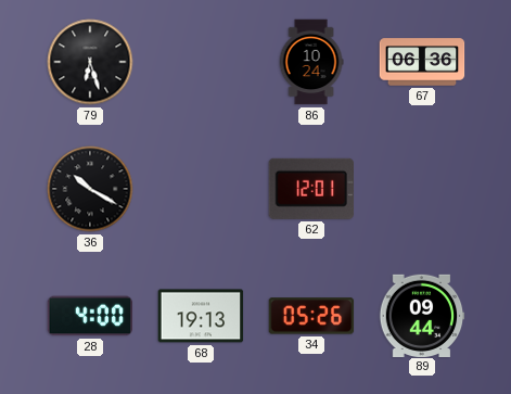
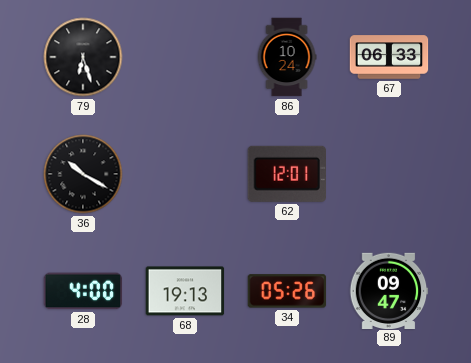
67: 06:36 -> 06:33
89: 09:44 -> 09:47
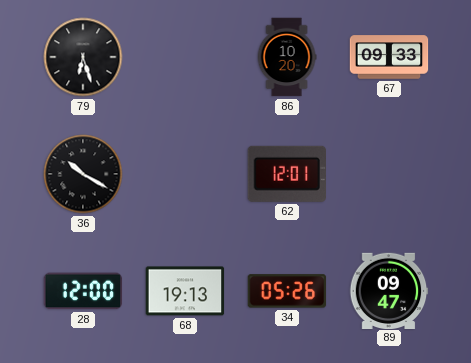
86: 10:24 -> 10:20
67: 06:33 -> 09:33
28: 4:00 -> 12:00
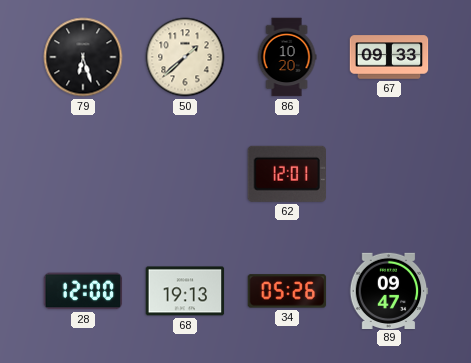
50: none -> 1:38
36: 10:20 -> none
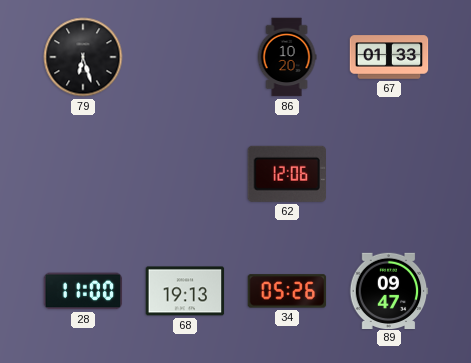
50: 1:38 -> none
67: 09:33 -> 01:33
62: 12:01 -> 12:06
28: 12:00 -> 11:00
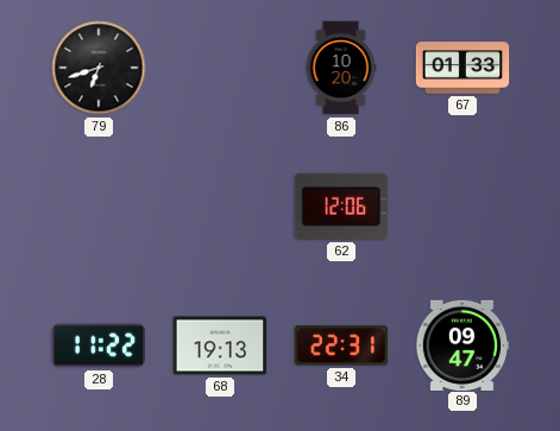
79: 6:27 -> 6:42
28: 11:00 -> 11:22
34: 05:26 -> 22:31
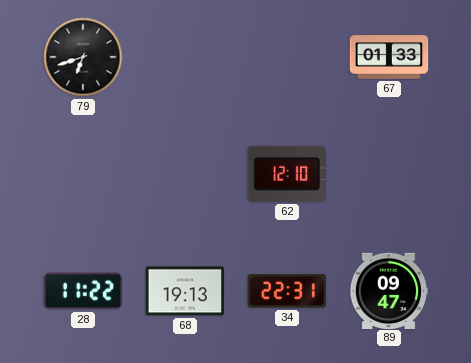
86: 10:20 -> none
62: 12:06 -> 12:10
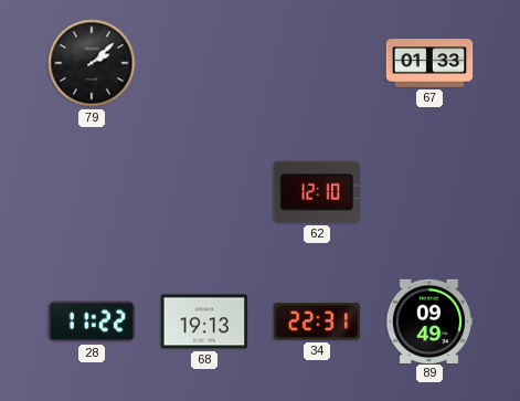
79: 6:42 -> 2:08
89: 09:47 -> 09:49
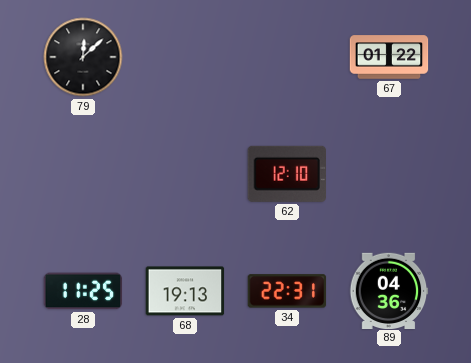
79: 2:08 -> 12:08
67: 01:33 -> 01:22
28: 11:22 -> 11:25
89: 09:49 -> 04:36
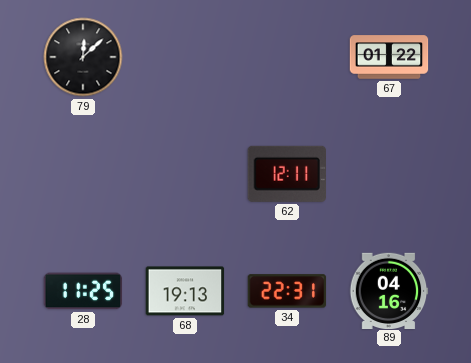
62: 12:10 -> 12:11
89: 04:36 -> 04:16
